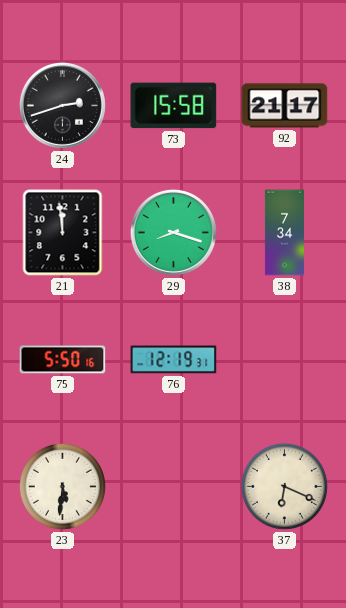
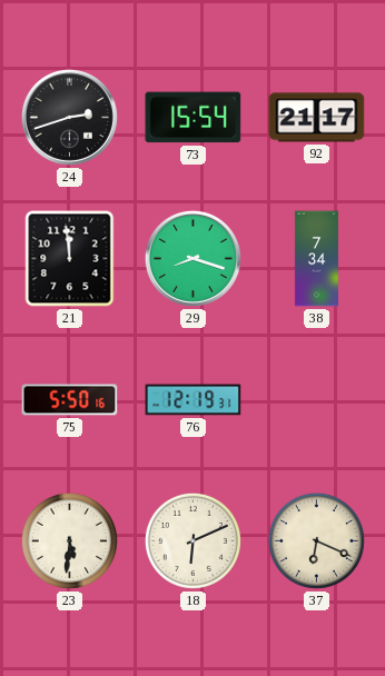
73: 15:58 -> 15:54
18: none -> 6:11
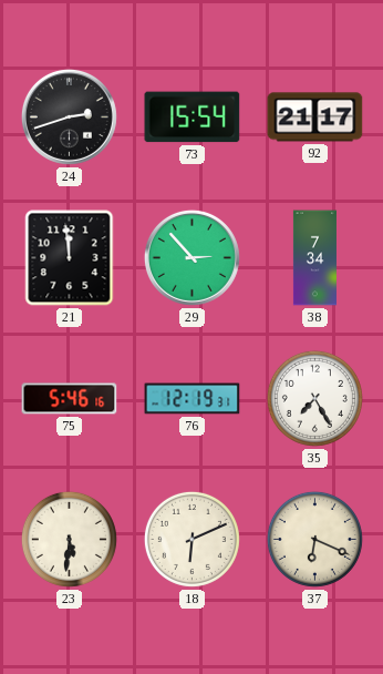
29: 8:18 -> 2:53
75: 5:50 -> 5:46
35: none -> 7:25
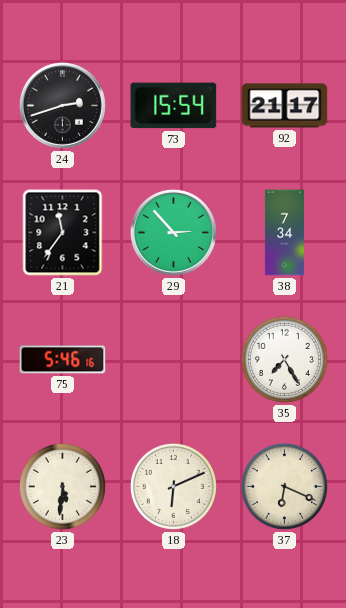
21: 11:59 -> 11:36
76: 12:19 -> none
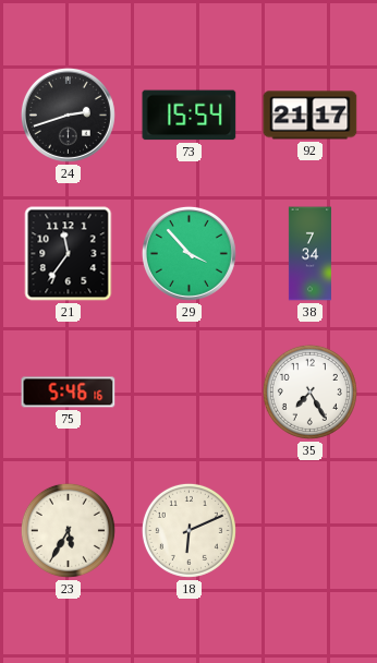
29: 2:53 -> 3:53
23: 5:31 -> 5:35
37: 6:19 -> none
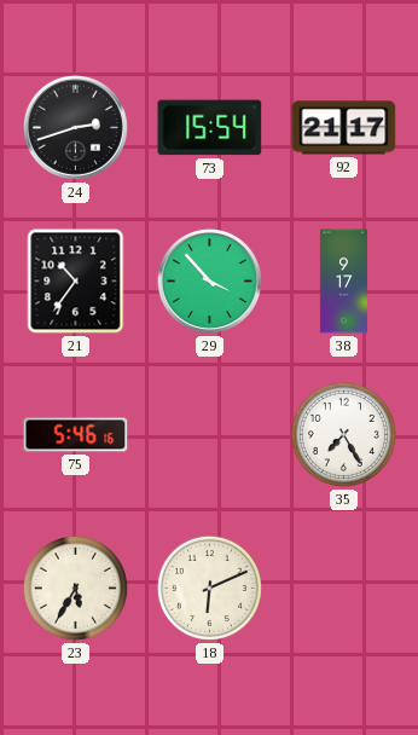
21: 11:36 -> 10:36
38: 7:34 -> 9:17
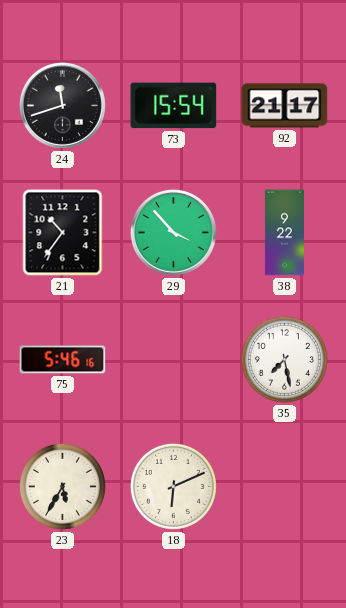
24: 2:42 -> 11:42
38: 9:17 -> 9:22
35: 7:25 -> 7:28
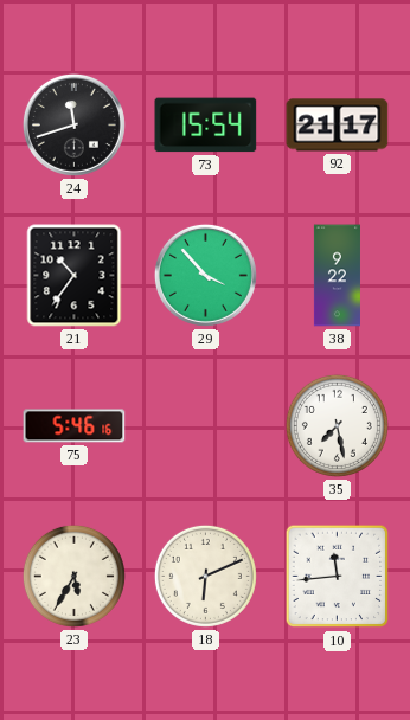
10: none -> 11:44
